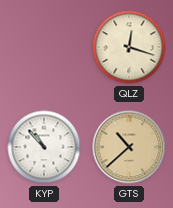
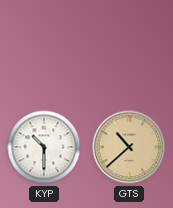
QLZ: 12:18 -> none
KYP: 10:53 -> 10:30
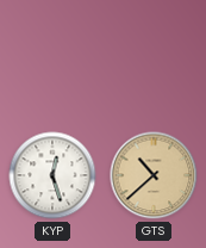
KYP: 10:30 -> 12:27
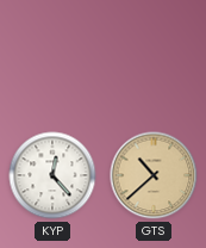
KYP: 12:27 -> 12:23
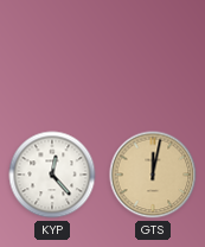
GTS: 10:38 -> 12:02
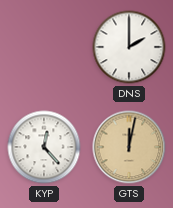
DNS: none -> 2:00
